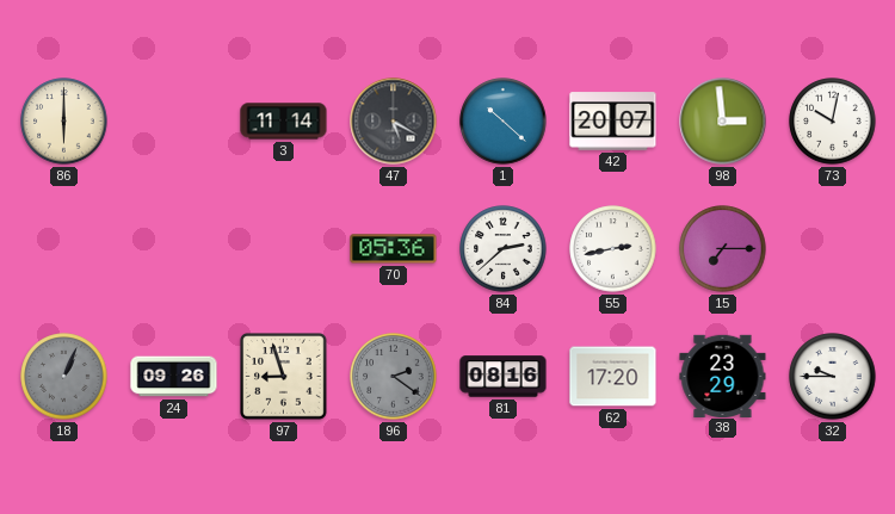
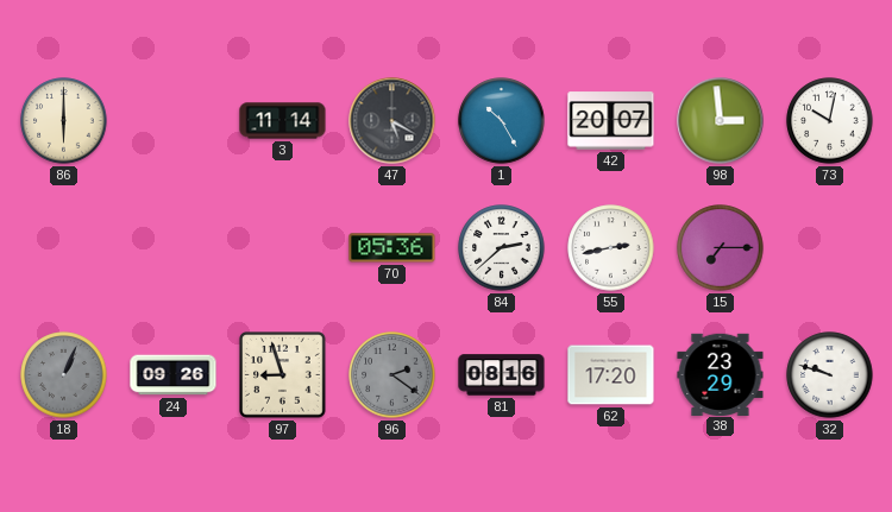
1: 10:22 -> 10:25
32: 9:45 -> 9:48
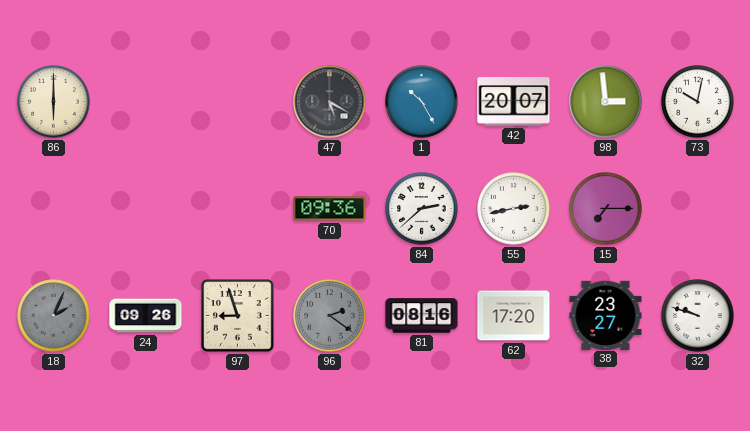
3: 11:14 -> none
70: 05:36 -> 09:36
18: 1:04 -> 2:04
38: 23:29 -> 23:27
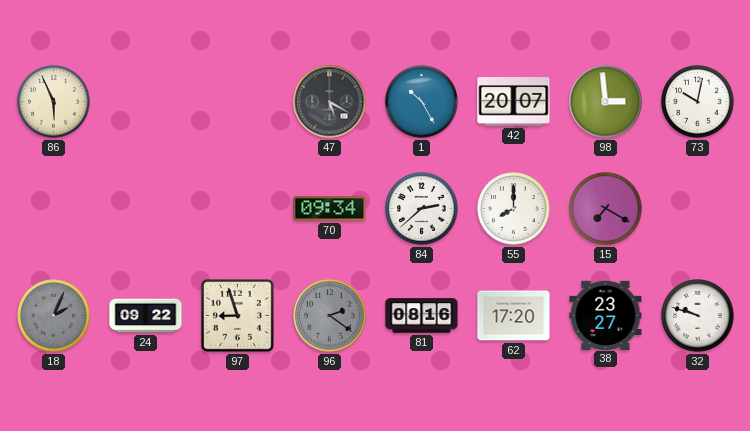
86: 6:00 -> 5:56
70: 09:36 -> 09:34
55: 2:43 -> 8:00
15: 7:15 -> 7:20
24: 09:26 -> 09:22
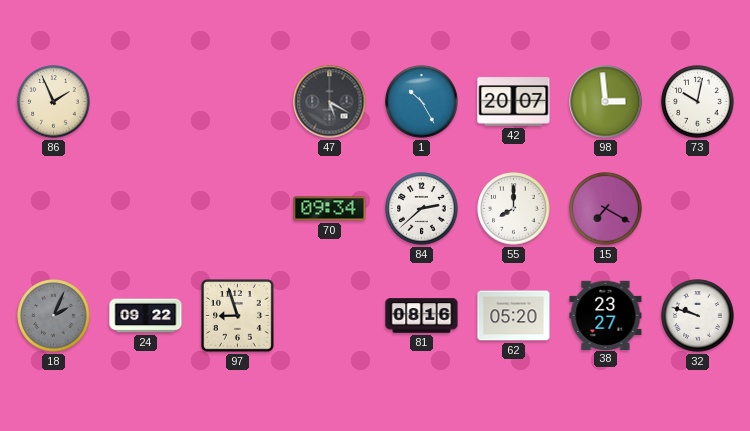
86: 5:56 -> 1:56
96: 2:21 -> none
62: 17:20 -> 05:20
